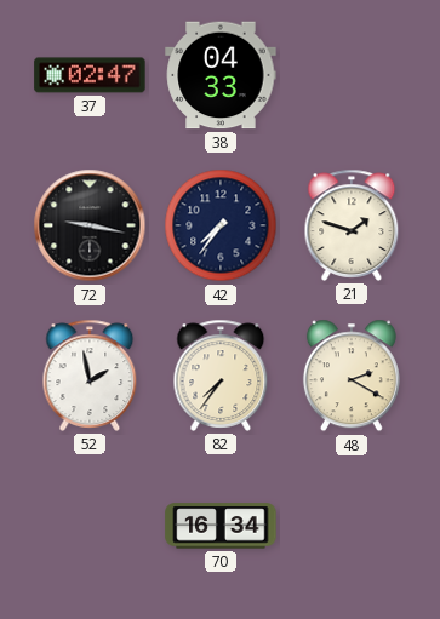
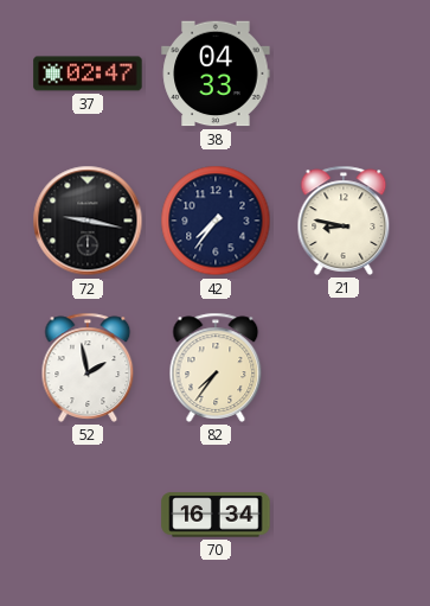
21: 1:48 -> 8:47
48: 2:20 -> none
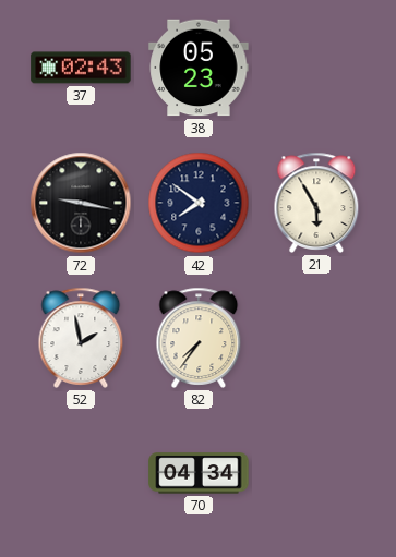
37: 02:47 -> 02:43
38: 04:33 -> 05:23
42: 7:36 -> 7:51
21: 8:47 -> 5:55
70: 16:34 -> 04:34
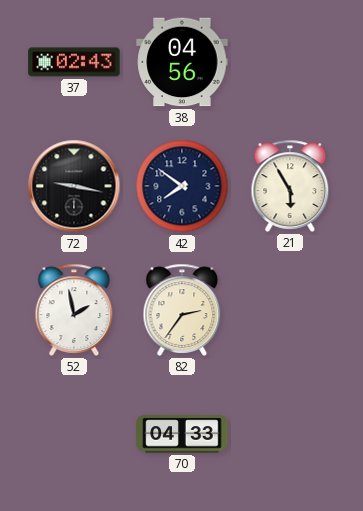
38: 05:23 -> 04:56
82: 7:36 -> 2:36
70: 04:34 -> 04:33
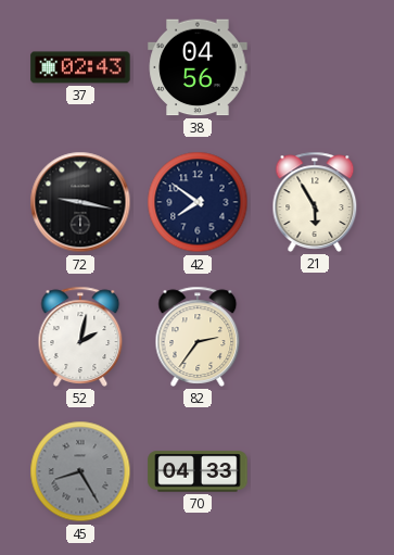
52: 1:58 -> 2:02
45: none -> 8:25
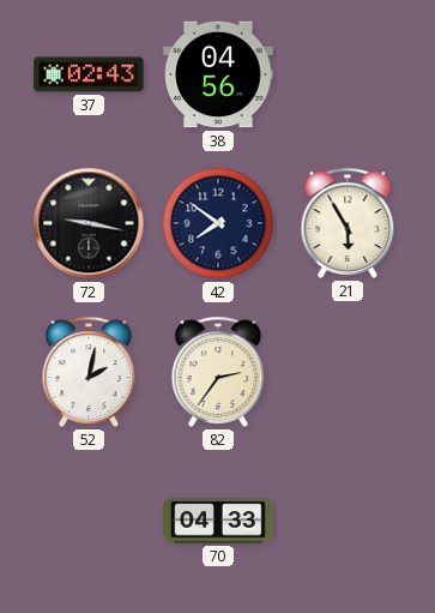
45: 8:25 -> none
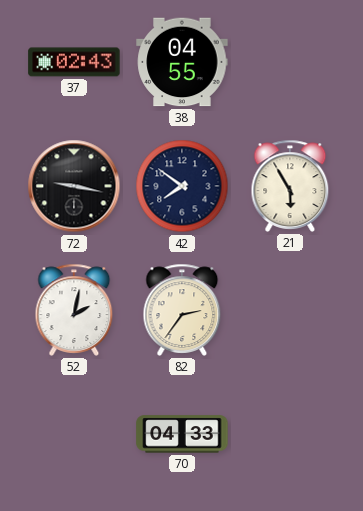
38: 04:56 -> 04:55
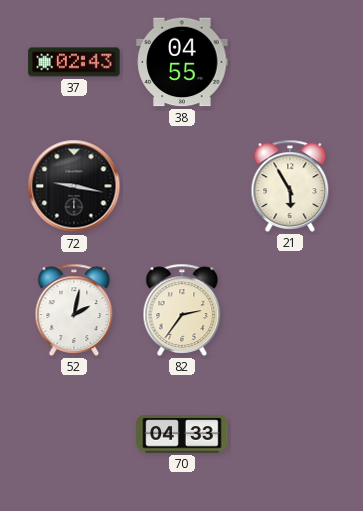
42: 7:51 -> none
